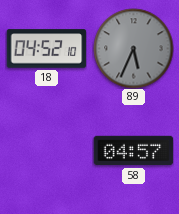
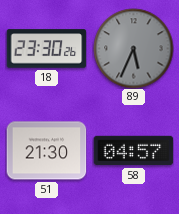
18: 04:52 -> 23:30
51: none -> 21:30
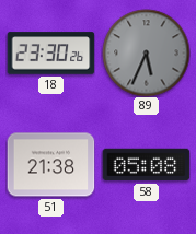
51: 21:30 -> 21:38
58: 04:57 -> 05:08
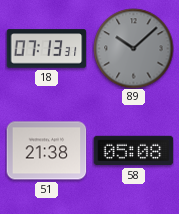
18: 23:30 -> 07:13
89: 5:34 -> 10:08
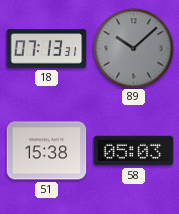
51: 21:38 -> 15:38
58: 05:08 -> 05:03
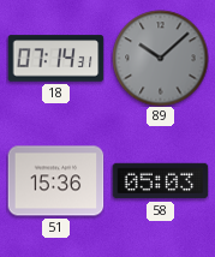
18: 07:13 -> 07:14
51: 15:38 -> 15:36
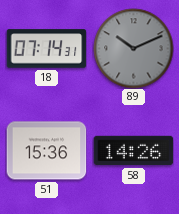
89: 10:08 -> 10:11
58: 05:03 -> 14:26
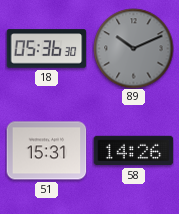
18: 07:14 -> 05:36
51: 15:36 -> 15:31
